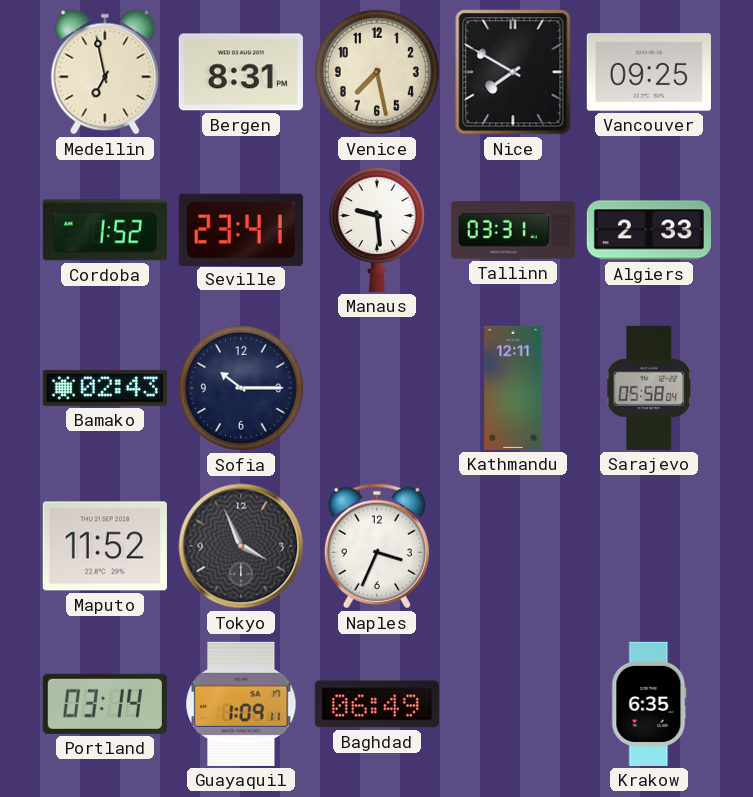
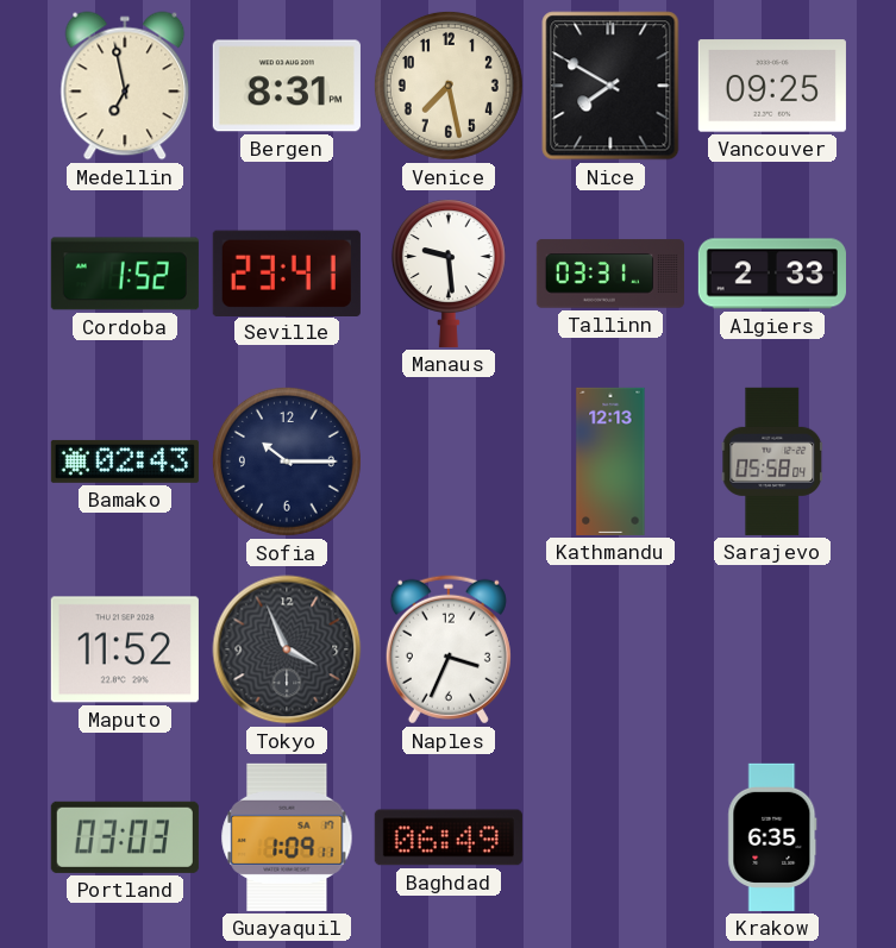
Kathmandu: 12:11 -> 12:13
Portland: 03:14 -> 03:03
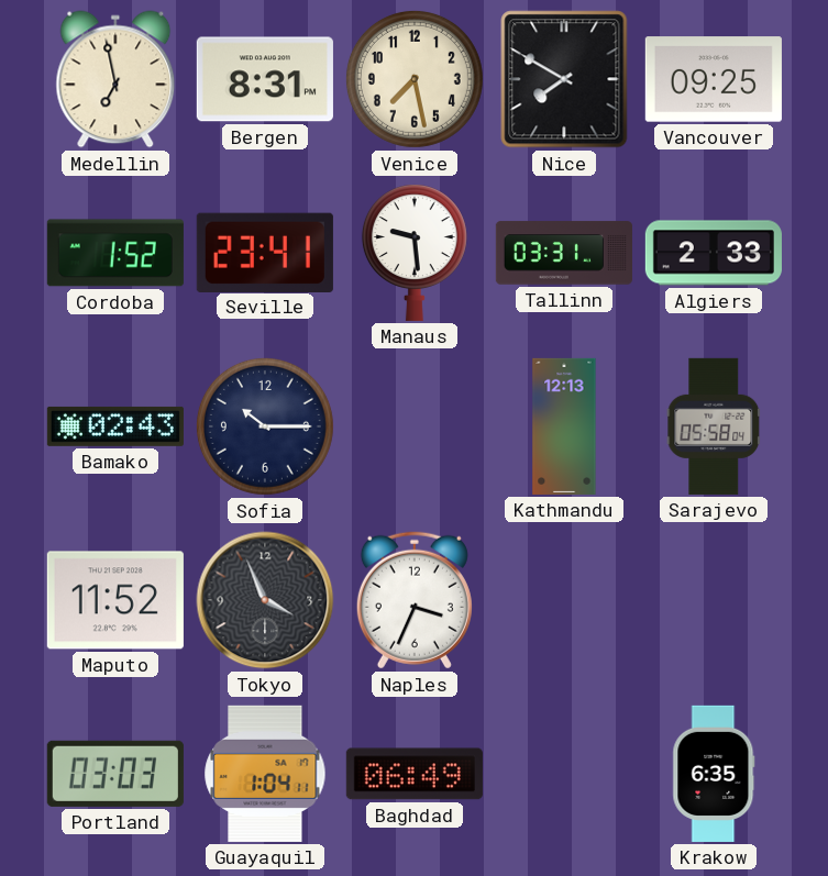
Guayaquil: 1:09 -> 1:04
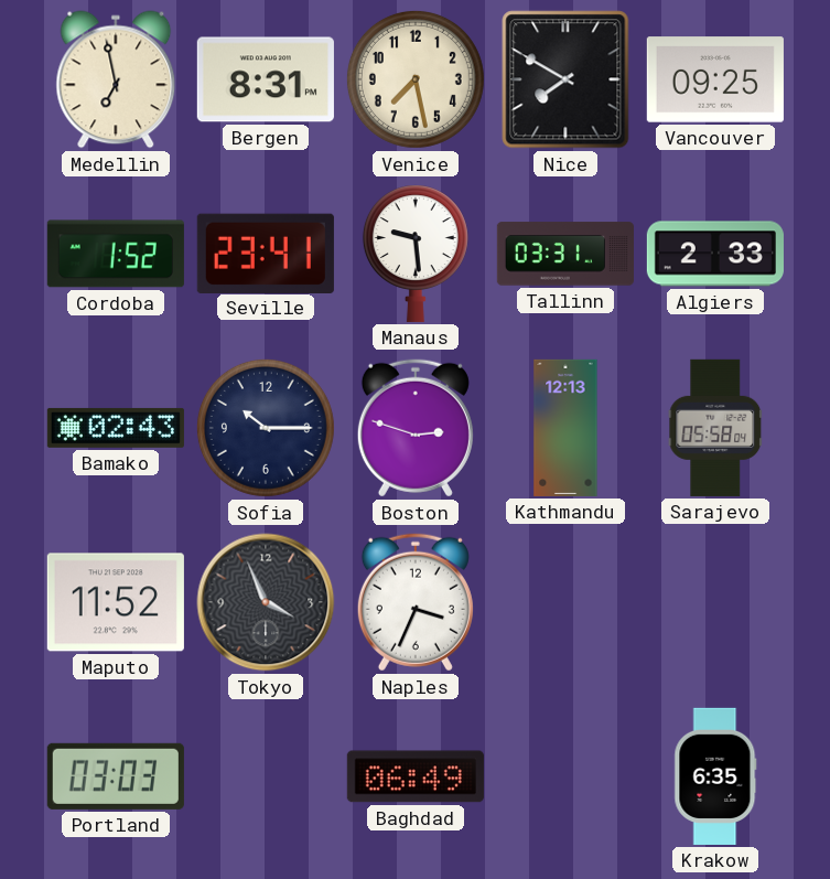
Boston: none -> 2:48
Guayaquil: 1:04 -> none
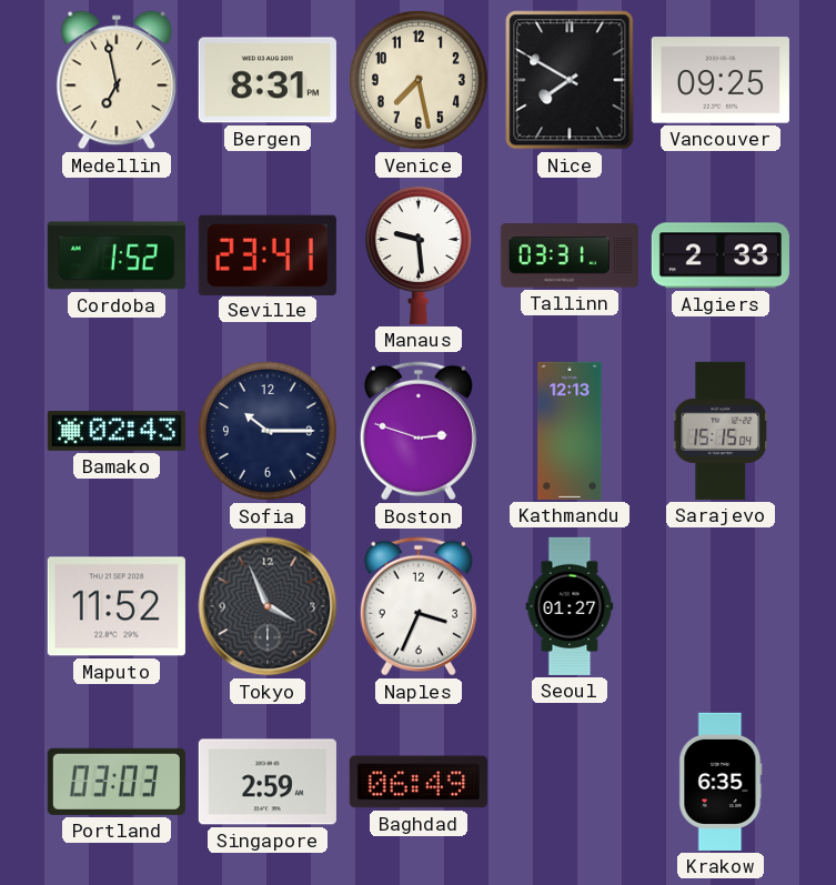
Sarajevo: 05:58 -> 15:15
Seoul: none -> 01:27
Singapore: none -> 2:59
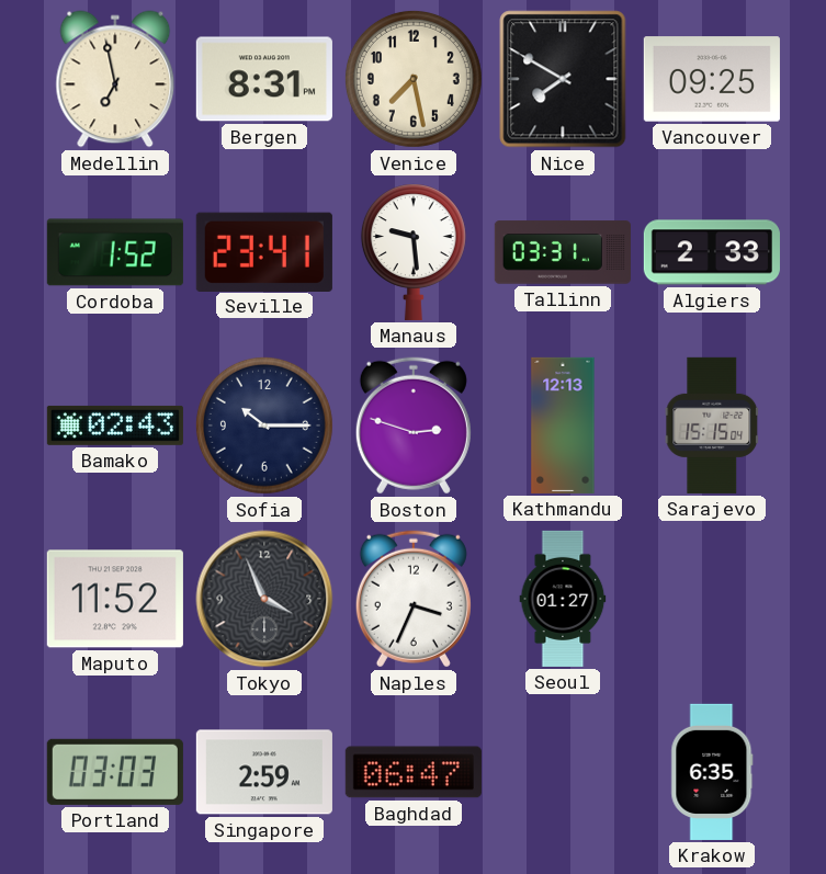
Baghdad: 06:49 -> 06:47
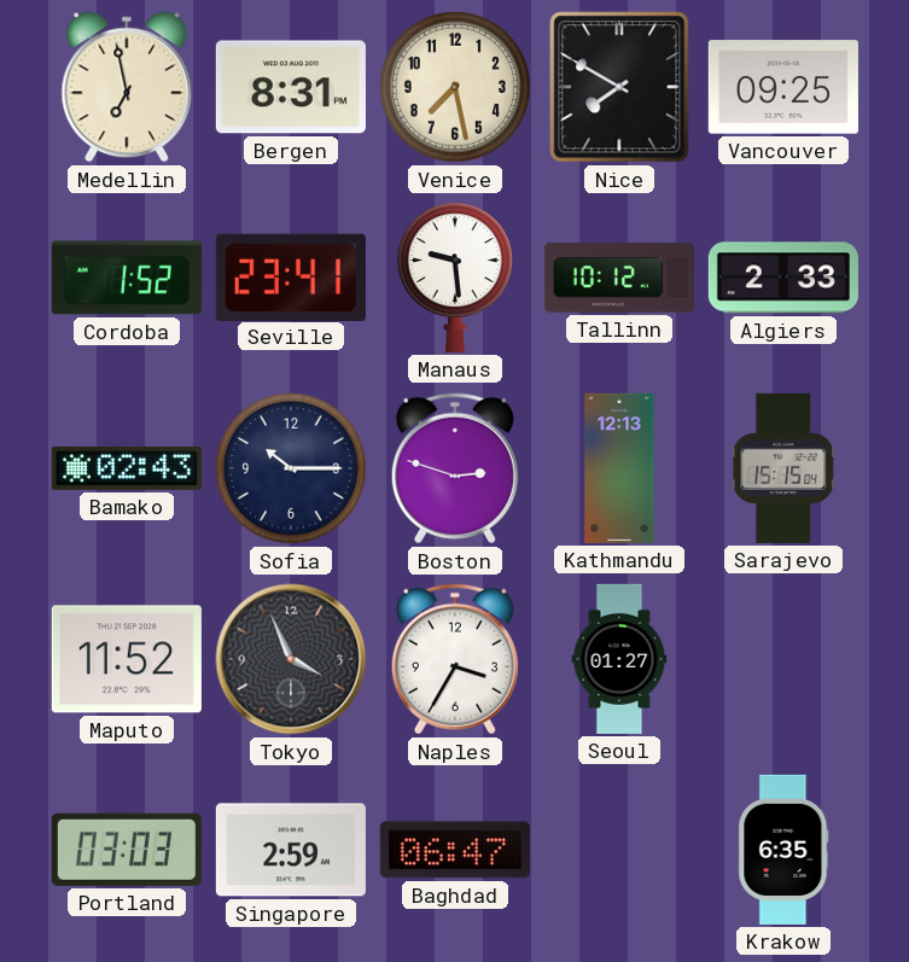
Tallinn: 03:31 -> 10:12
Naples: 3:34 -> 3:35
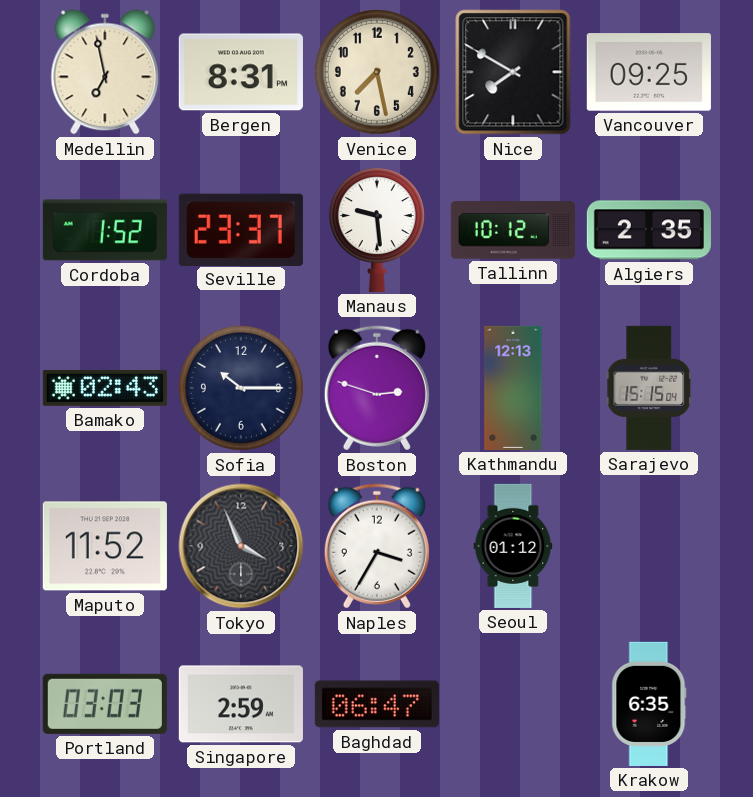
Seville: 23:41 -> 23:37
Algiers: 2:33 -> 2:35
Seoul: 01:27 -> 01:12
